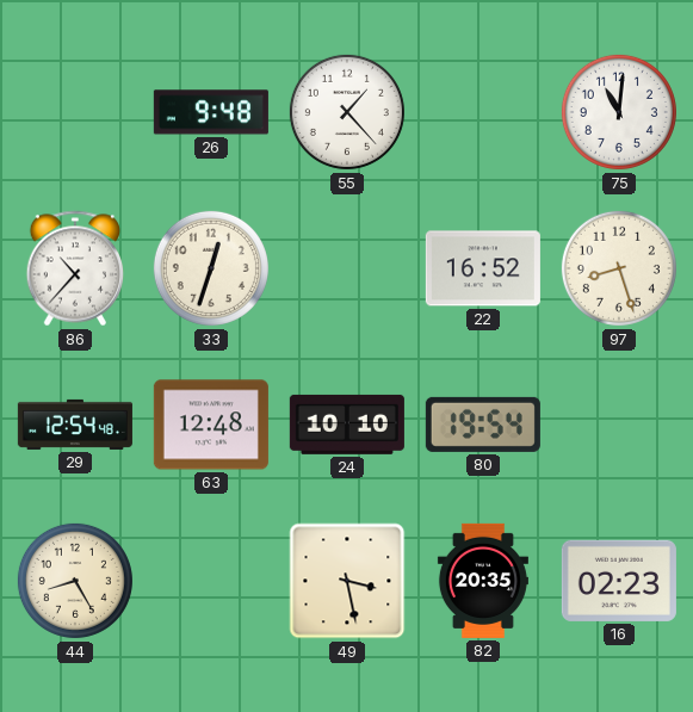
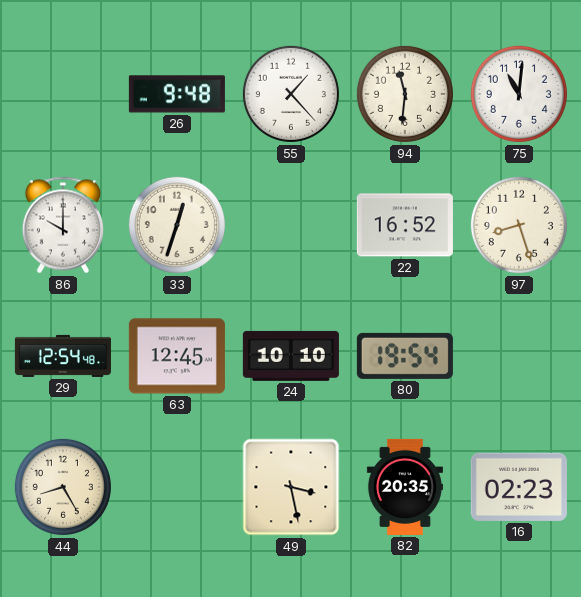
94: none -> 11:31
86: 10:37 -> 10:00
63: 12:48 -> 12:45
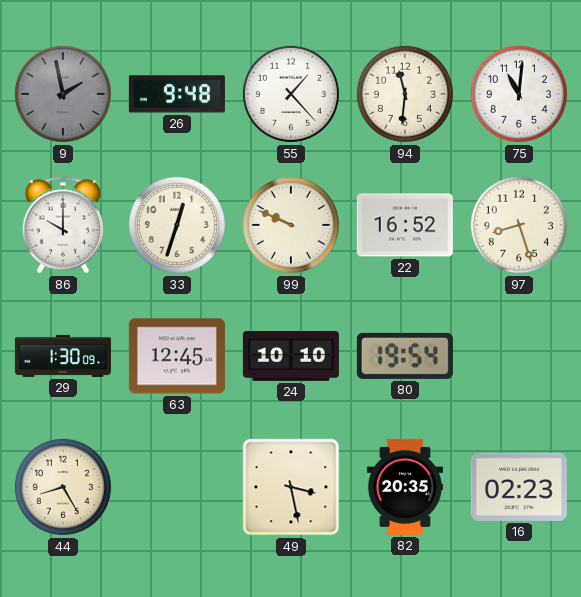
9: none -> 1:58
99: none -> 9:49
29: 12:54 -> 1:30
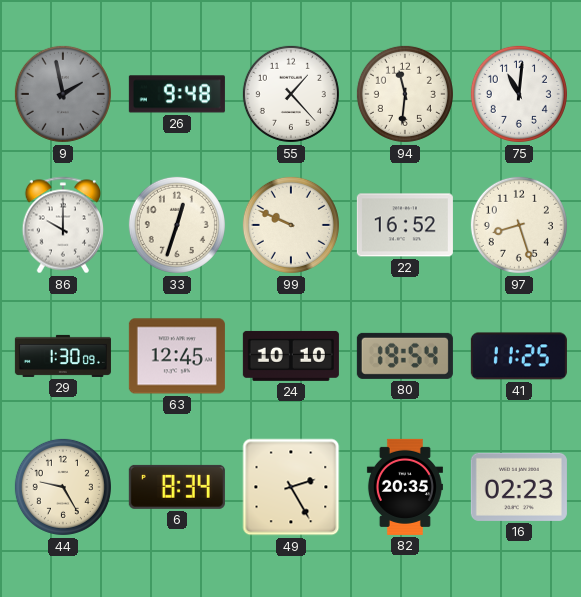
41: none -> 11:25
44: 8:25 -> 9:25
6: none -> 8:34
49: 3:28 -> 2:25
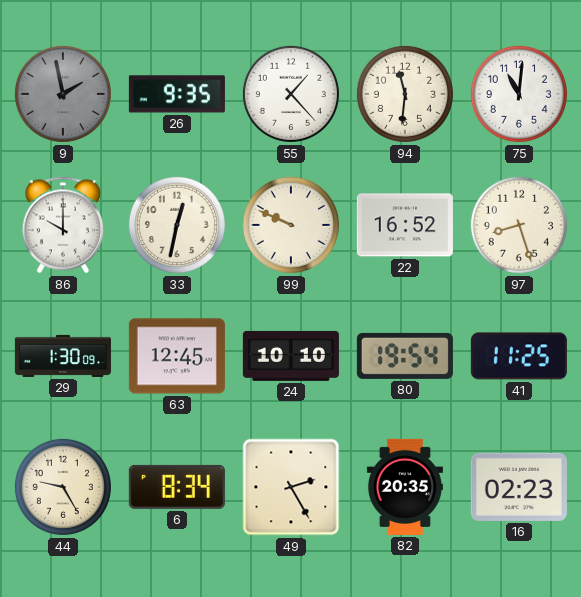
26: 9:48 -> 9:35
33: 12:33 -> 12:32
